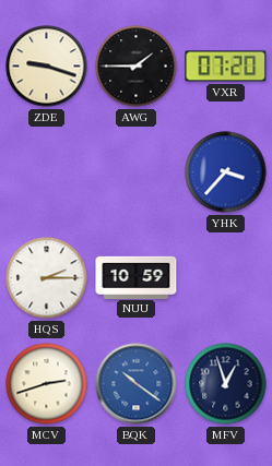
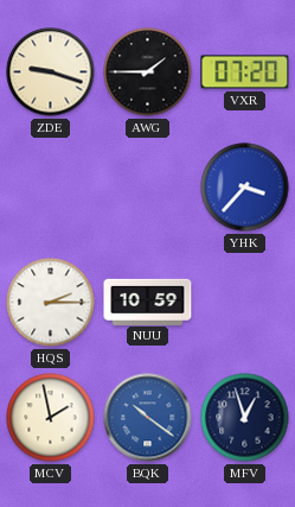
MCV: 2:42 -> 1:58
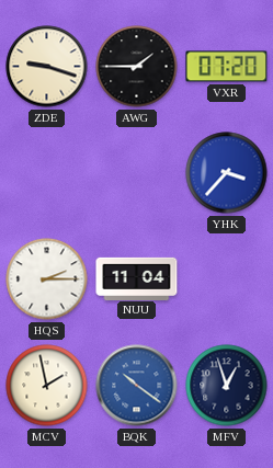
NUU: 10:59 -> 11:04
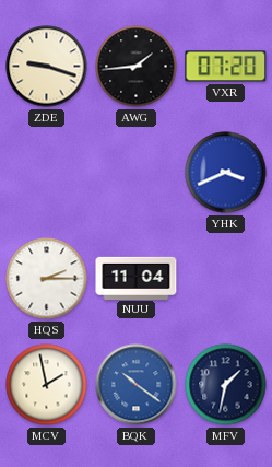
AWG: 1:45 -> 1:44
YHK: 3:37 -> 3:41
MFV: 12:57 -> 1:32
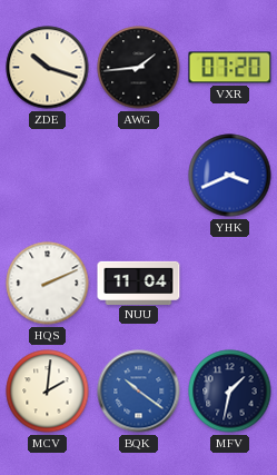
ZDE: 9:18 -> 10:18
HQS: 2:15 -> 2:11
MCV: 1:58 -> 2:01
